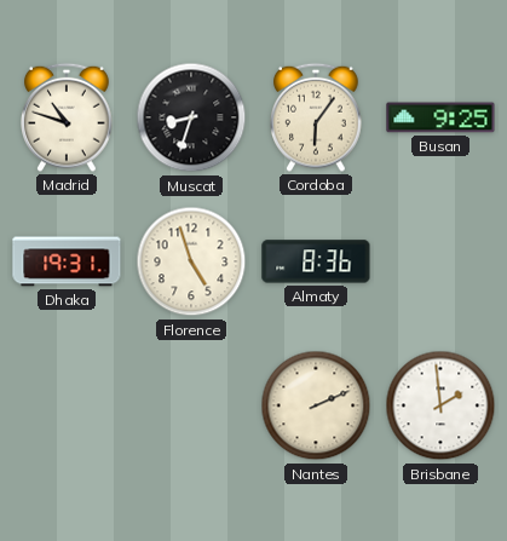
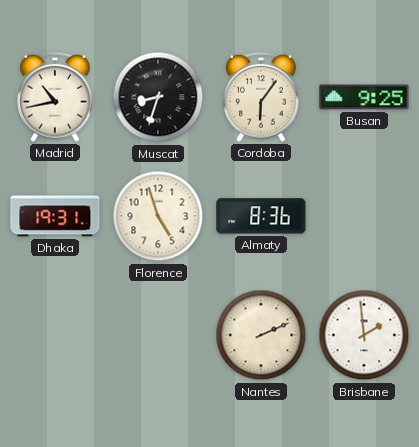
Madrid: 10:48 -> 10:43
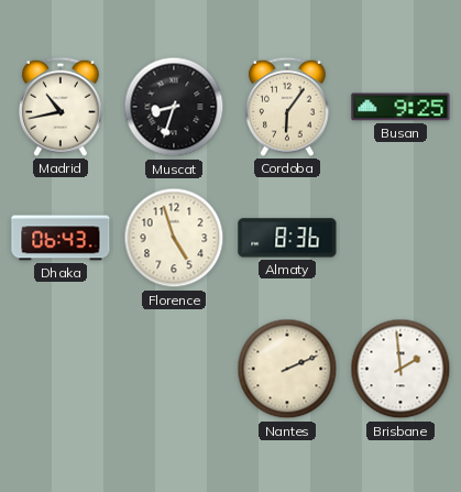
Dhaka: 19:31 -> 06:43
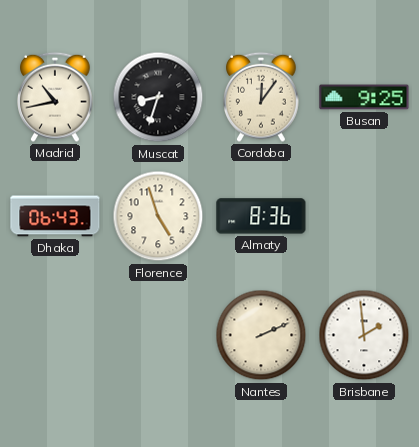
Cordoba: 6:06 -> 12:06
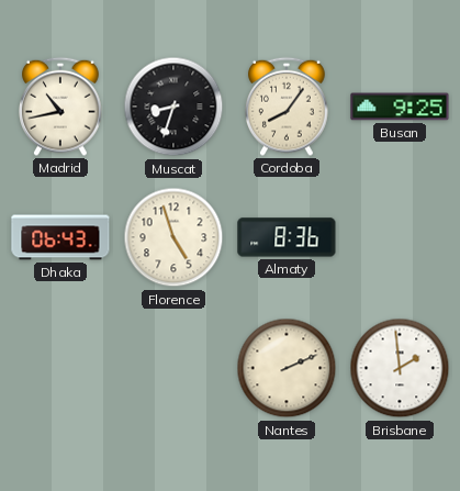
Cordoba: 12:06 -> 8:06
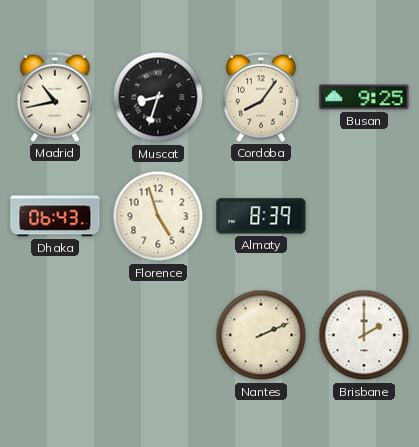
Almaty: 8:36 -> 8:39
Brisbane: 1:59 -> 2:00
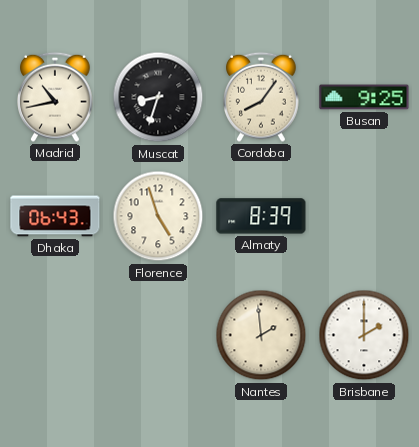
Nantes: 2:11 -> 1:59
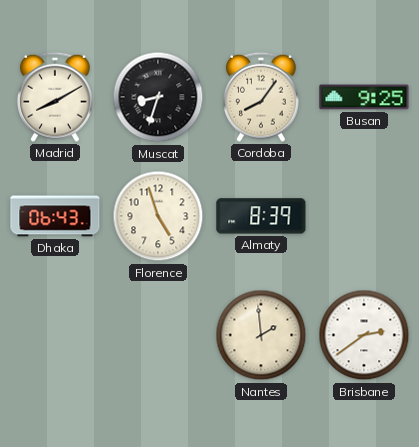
Madrid: 10:43 -> 8:10
Brisbane: 2:00 -> 2:39
